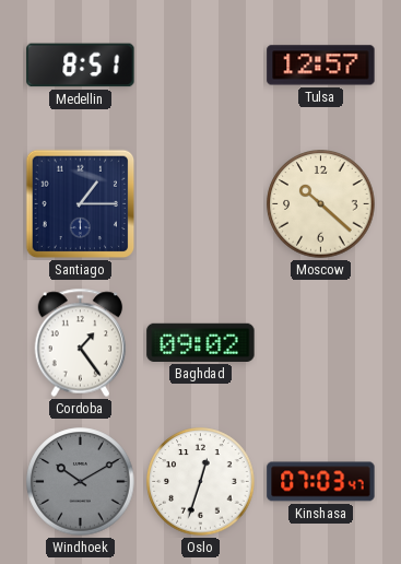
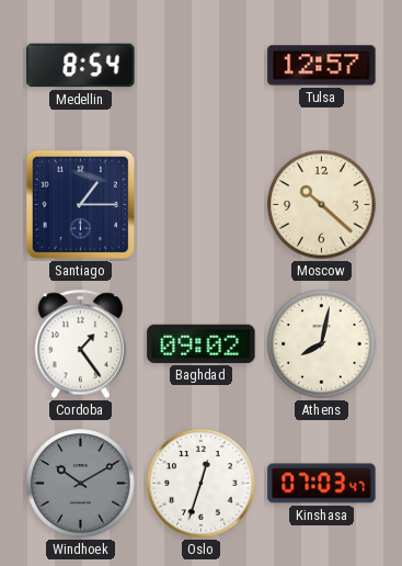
Medellin: 8:51 -> 8:54
Athens: none -> 8:02
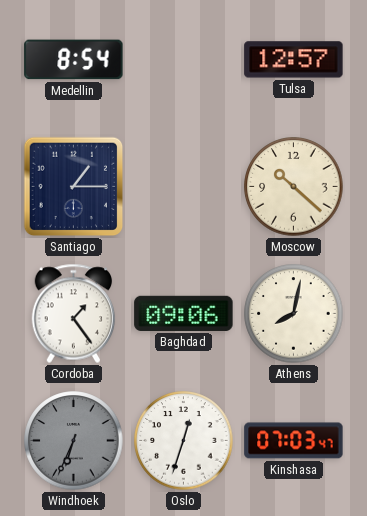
Baghdad: 09:02 -> 09:06
Windhoek: 10:10 -> 6:34
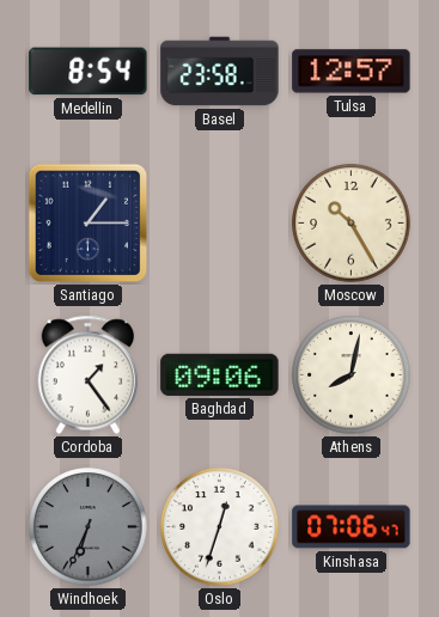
Basel: none -> 23:58
Moscow: 10:22 -> 10:25
Kinshasa: 07:03 -> 07:06
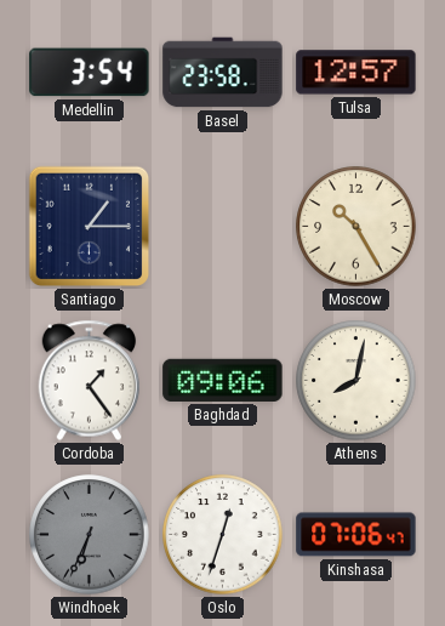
Medellin: 8:54 -> 3:54
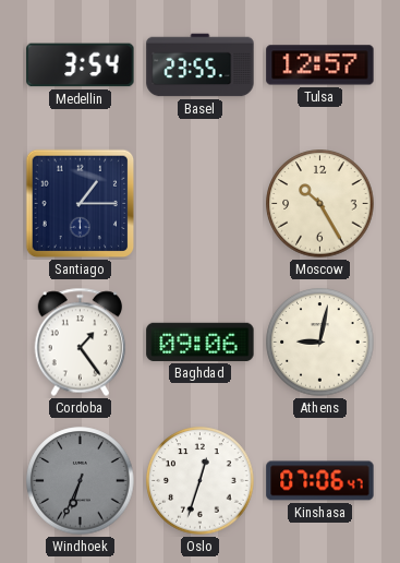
Basel: 23:58 -> 23:55
Athens: 8:02 -> 9:02
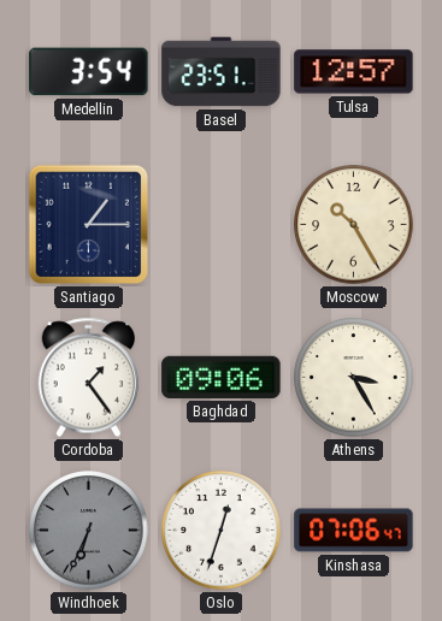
Basel: 23:55 -> 23:51
Athens: 9:02 -> 3:25
